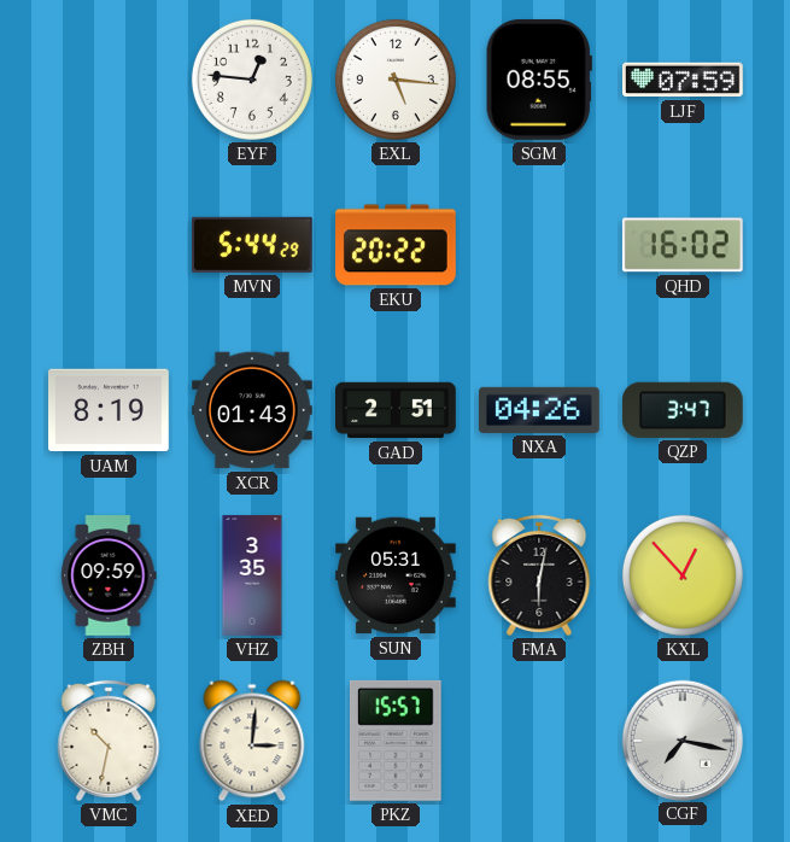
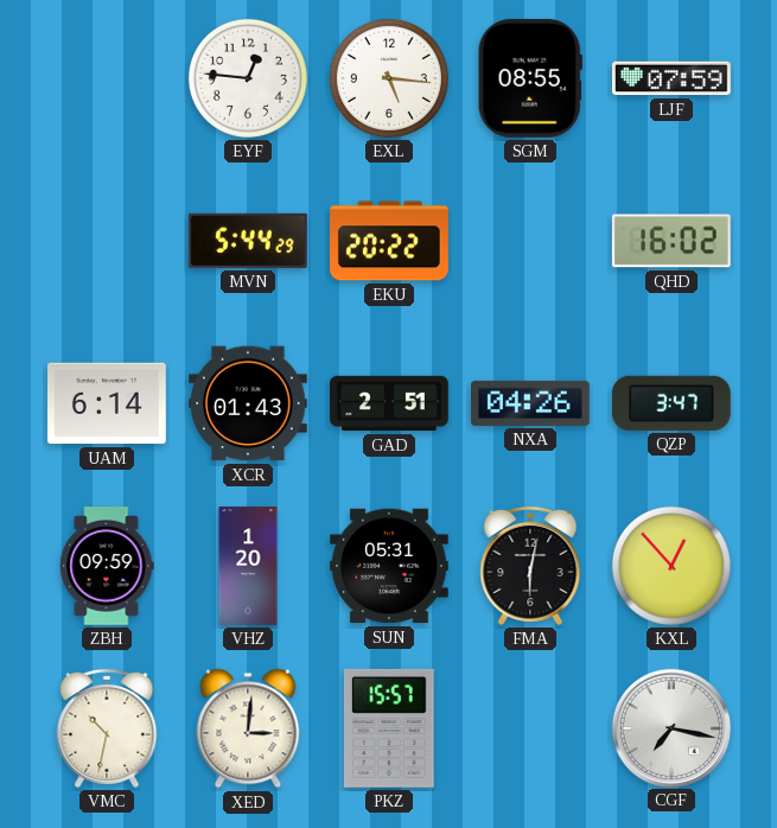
UAM: 8:19 -> 6:14
VHZ: 3:35 -> 1:20
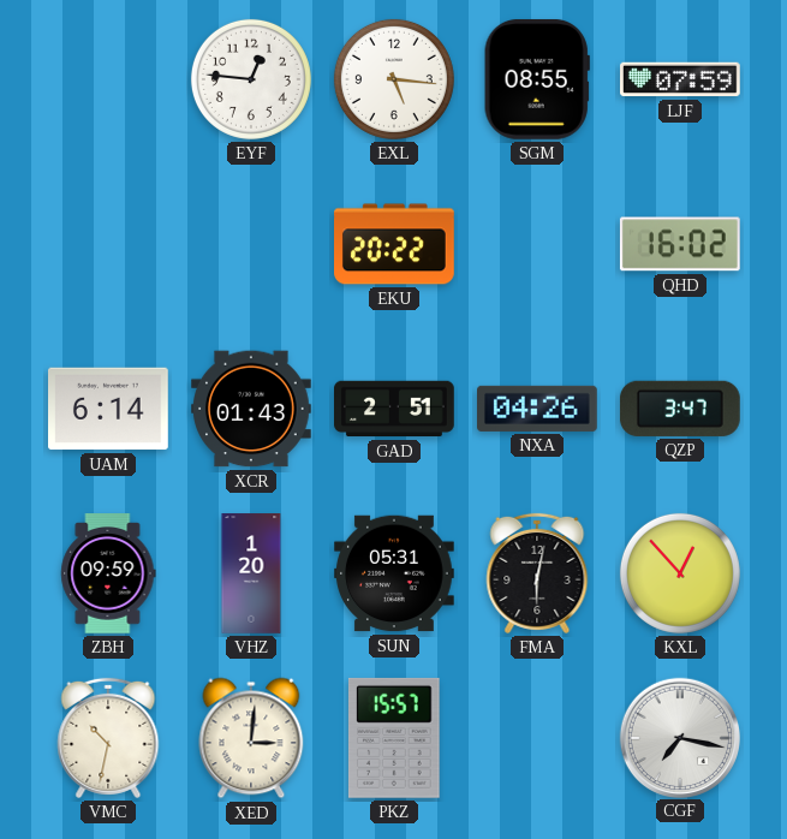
MVN: 5:44 -> none
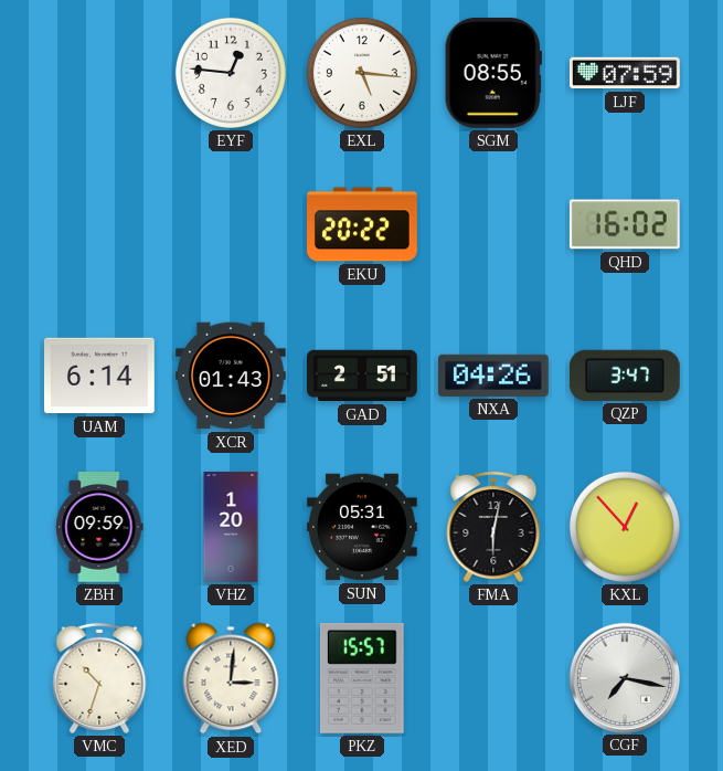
VMC: 10:32 -> 10:33
